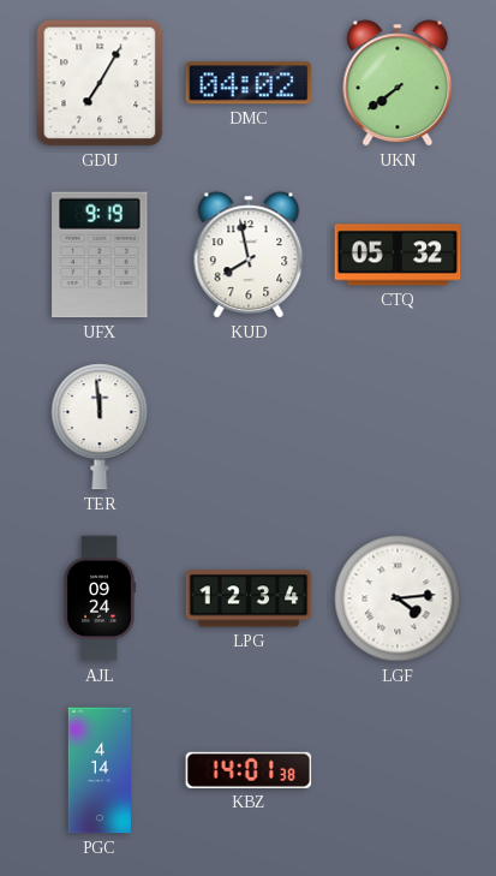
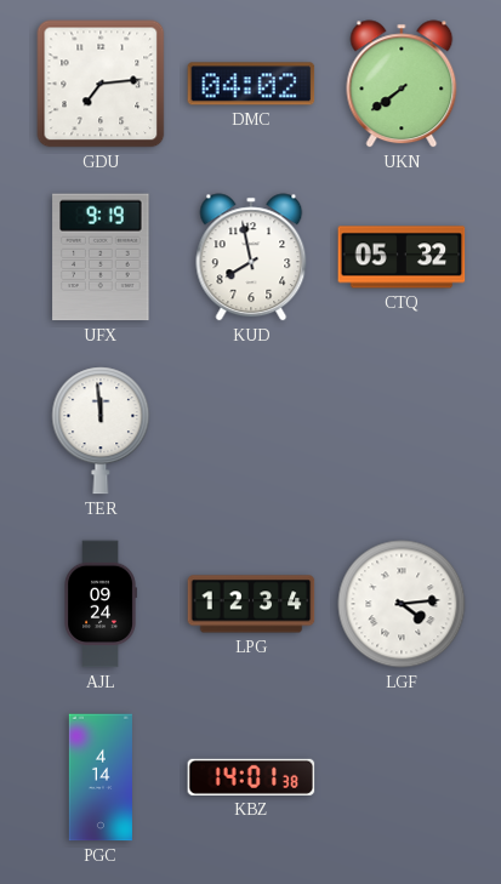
GDU: 7:05 -> 7:14
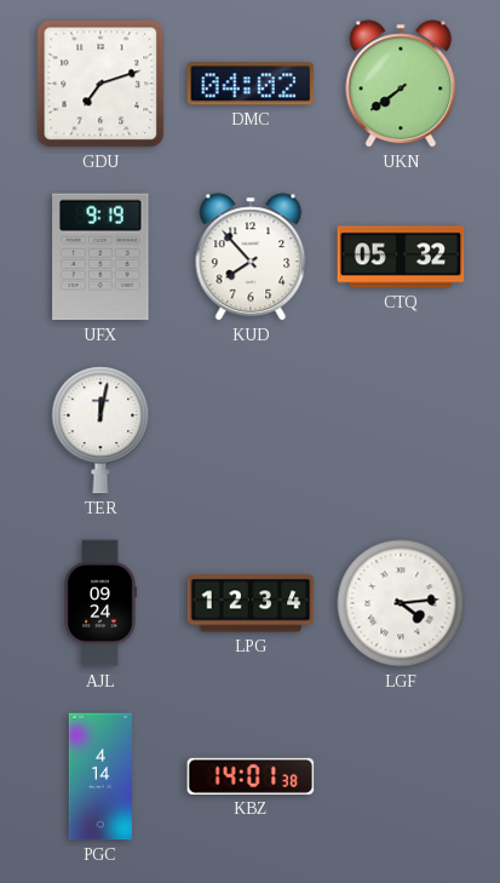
GDU: 7:14 -> 7:12
KUD: 7:58 -> 7:53
TER: 11:59 -> 12:02
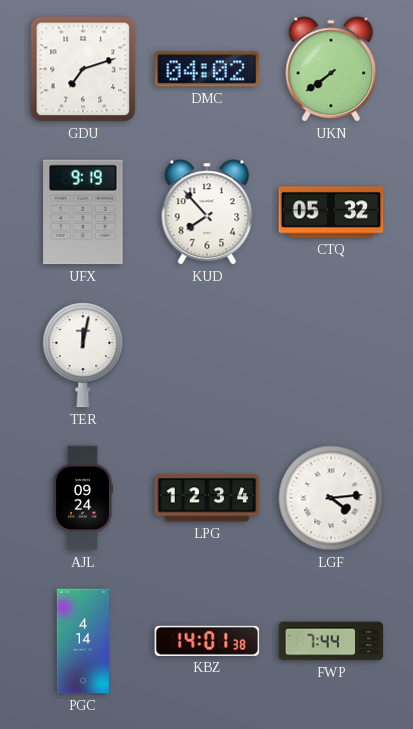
FWP: none -> 7:44
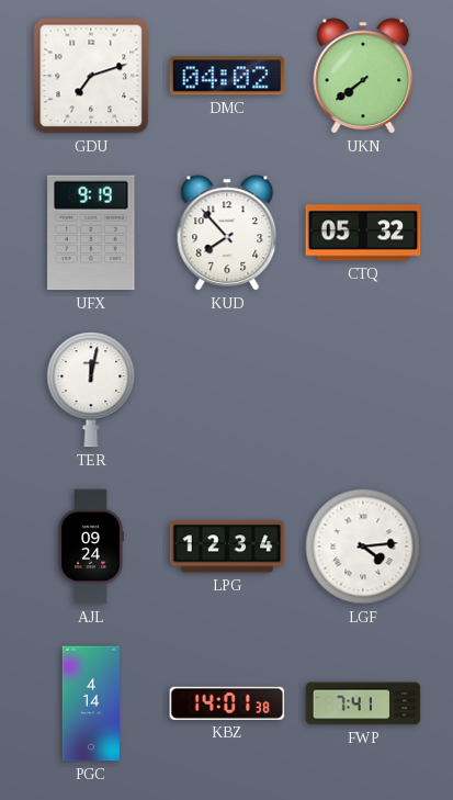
FWP: 7:44 -> 7:41
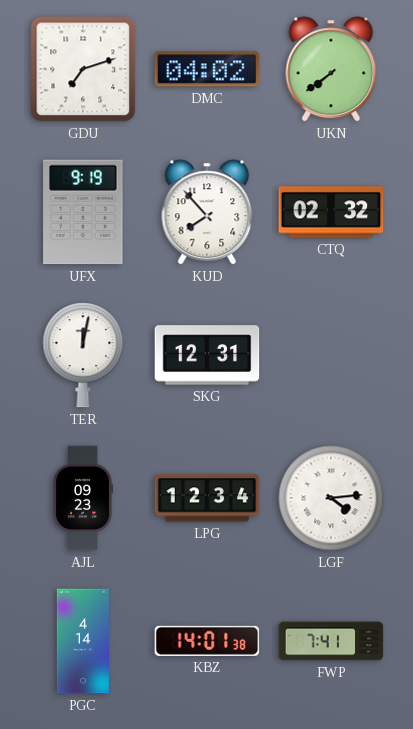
CTQ: 05:32 -> 02:32
SKG: none -> 12:31
AJL: 09:24 -> 09:23
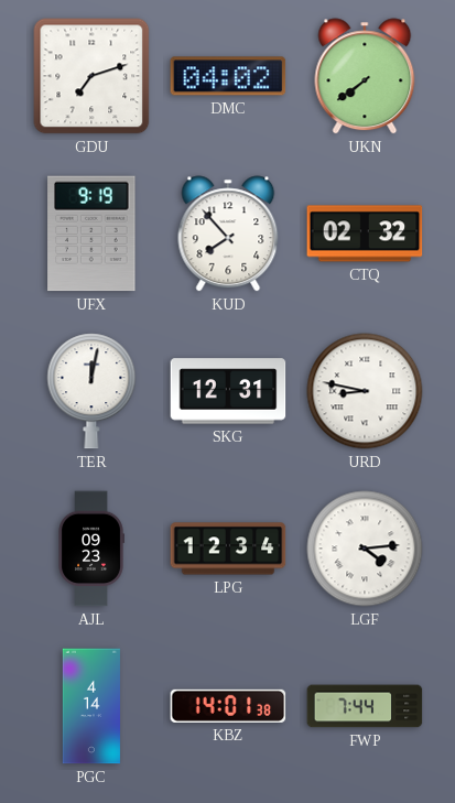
URD: none -> 8:47
FWP: 7:41 -> 7:44
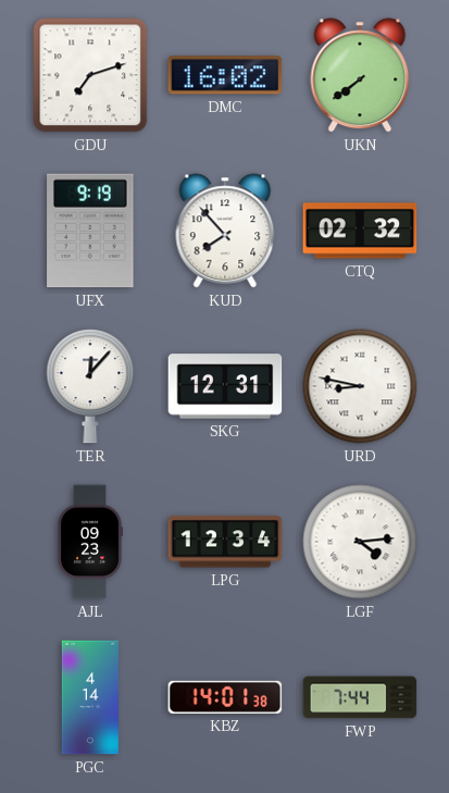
DMC: 04:02 -> 16:02
TER: 12:02 -> 12:07
